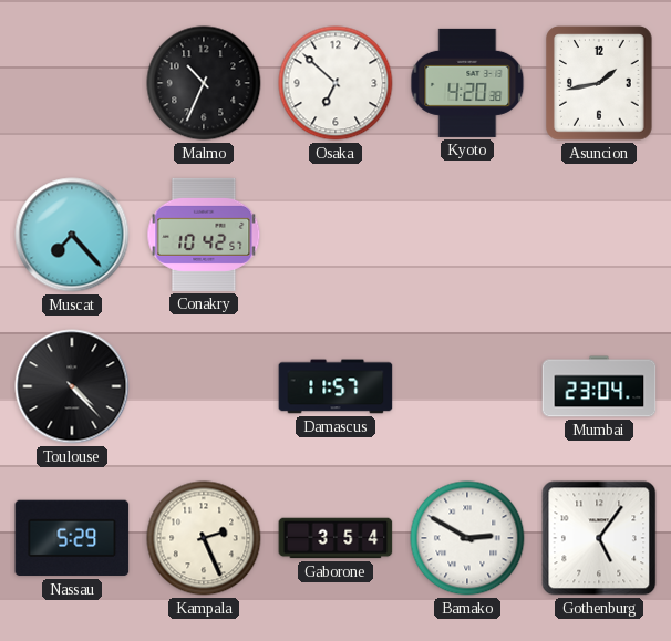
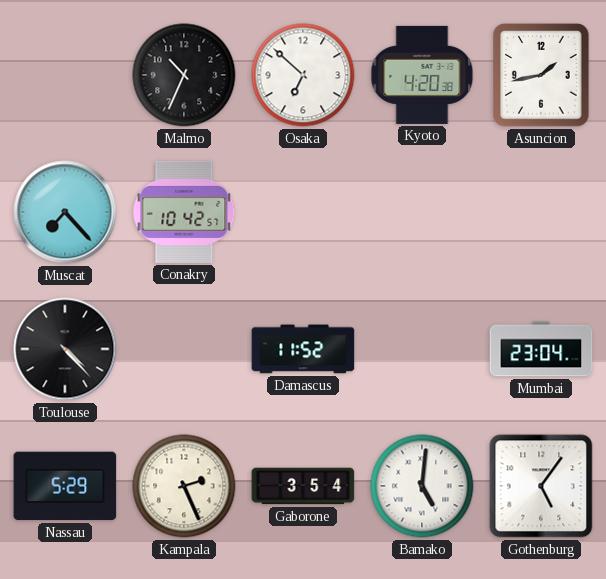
Damascus: 11:57 -> 11:52
Bamako: 2:50 -> 5:01
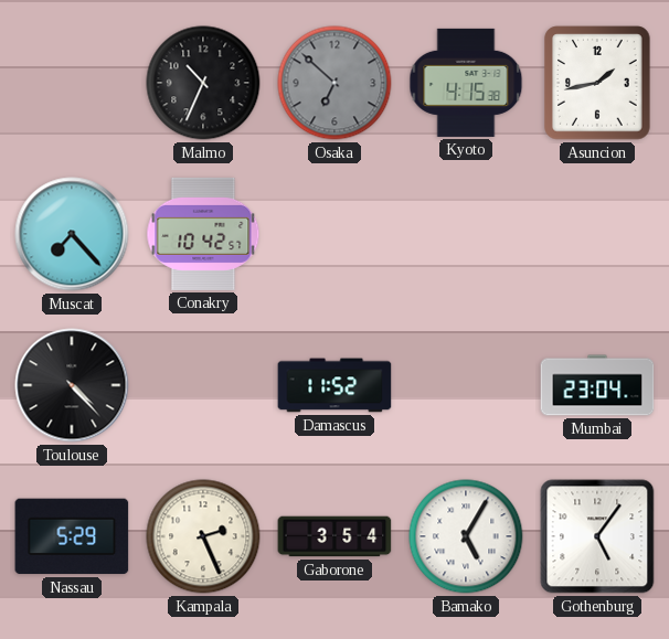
Osaka dial: white -> grey
Kyoto: 4:20 -> 4:15
Bamako: 5:01 -> 5:05
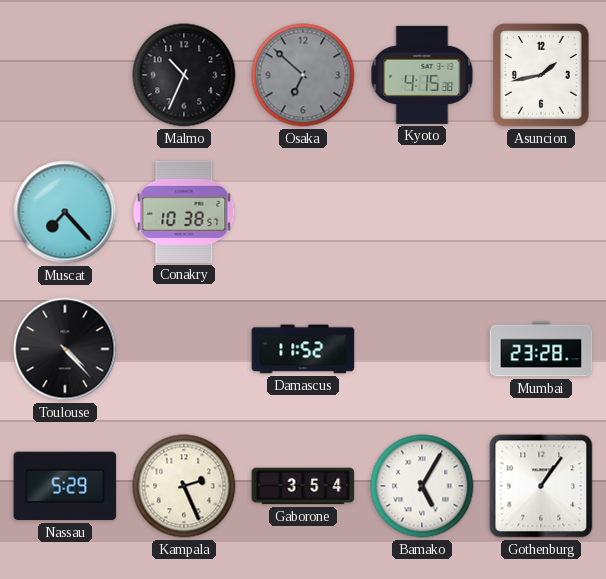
Conakry: 10:42 -> 10:38
Mumbai: 23:04 -> 23:28
Gothenburg: 5:06 -> 1:06
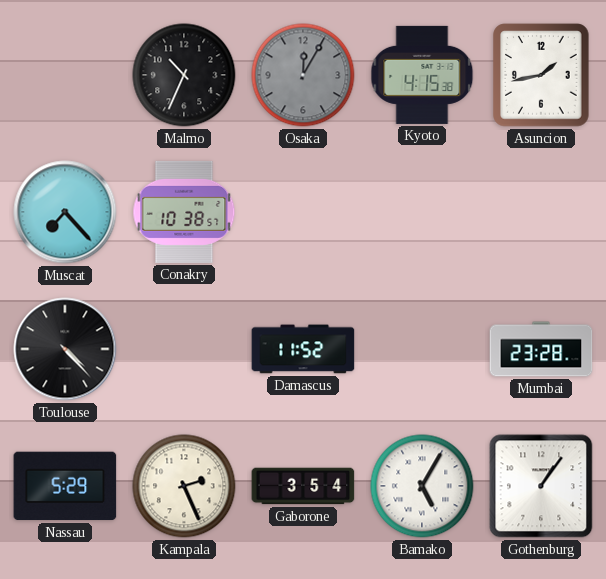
Osaka: 6:52 -> 12:05
